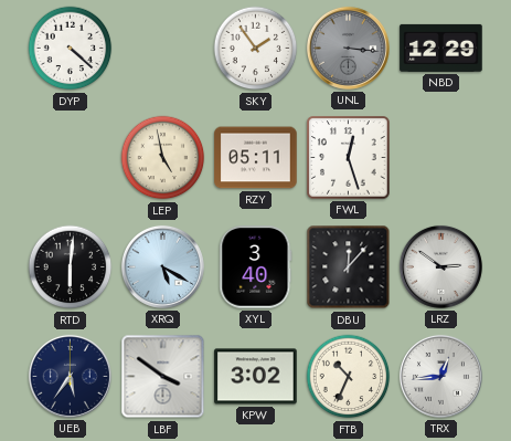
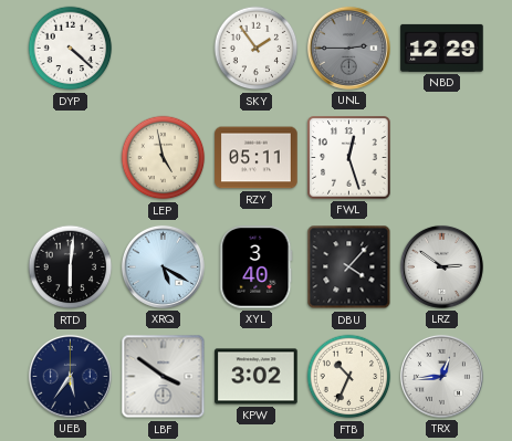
UNL: 3:16 -> 2:45
DBU: 12:07 -> 4:07
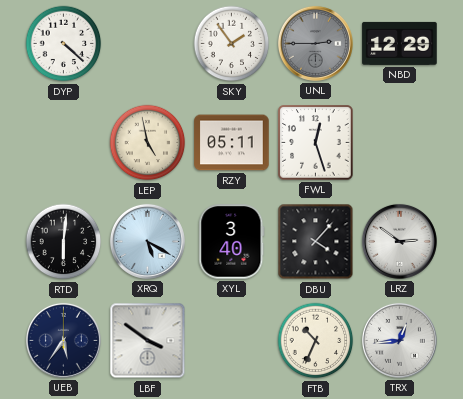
KPW: 3:02 -> none
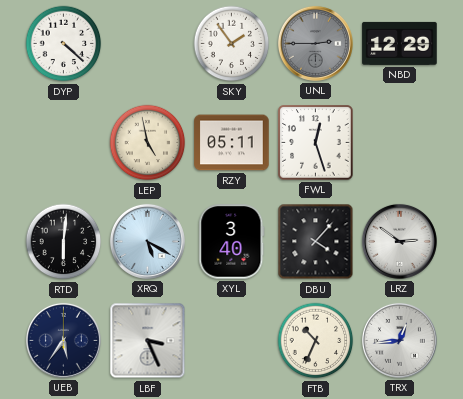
LBF: 3:51 -> 3:26
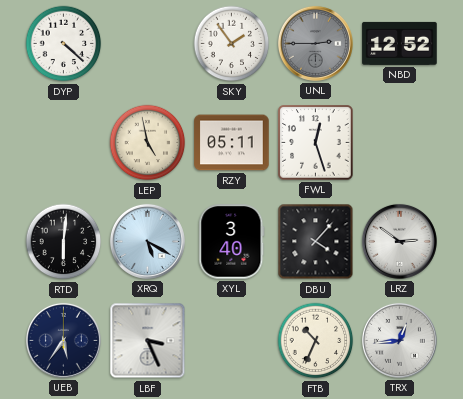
NBD: 12:29 -> 12:52
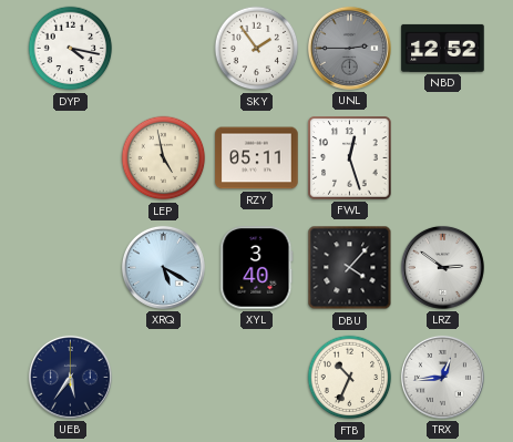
DYP: 4:22 -> 4:17
RTD: 6:01 -> none
LBF: 3:26 -> none
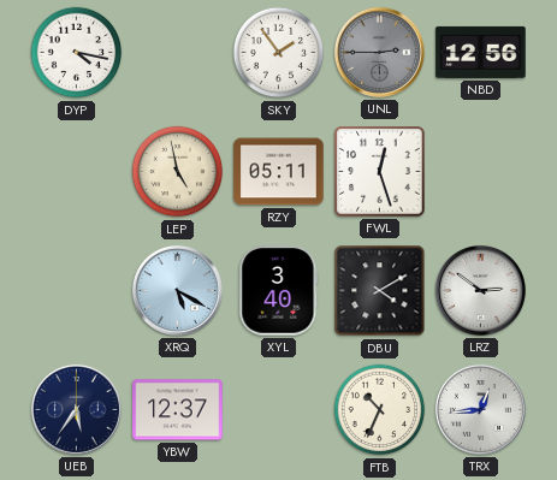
NBD: 12:52 -> 12:56
DBU: 4:07 -> 4:10
YBW: none -> 12:37
